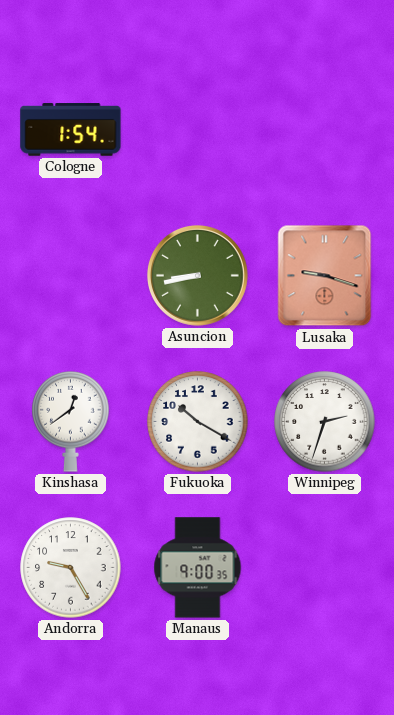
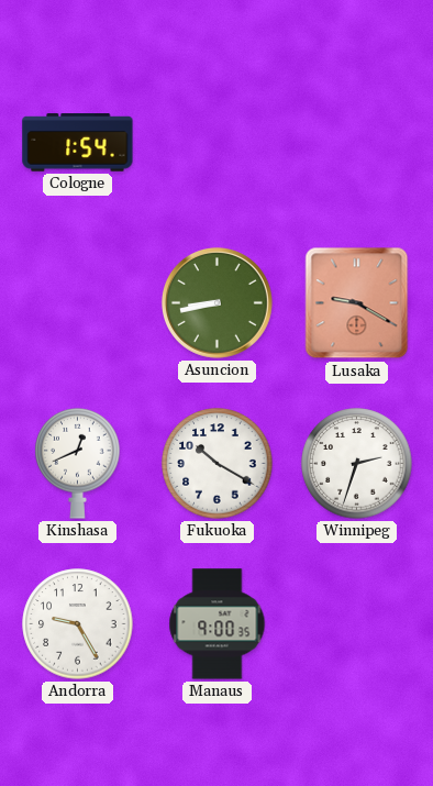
Lusaka: 9:18 -> 9:20
Kinshasa: 12:39 -> 12:41
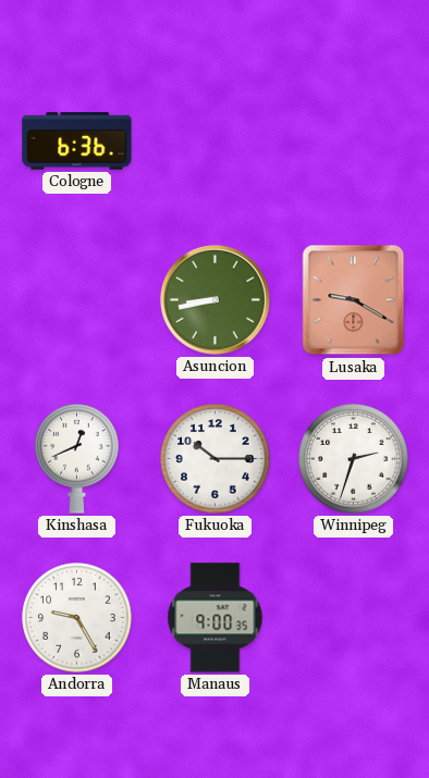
Cologne: 1:54 -> 6:36
Fukuoka: 10:20 -> 10:15
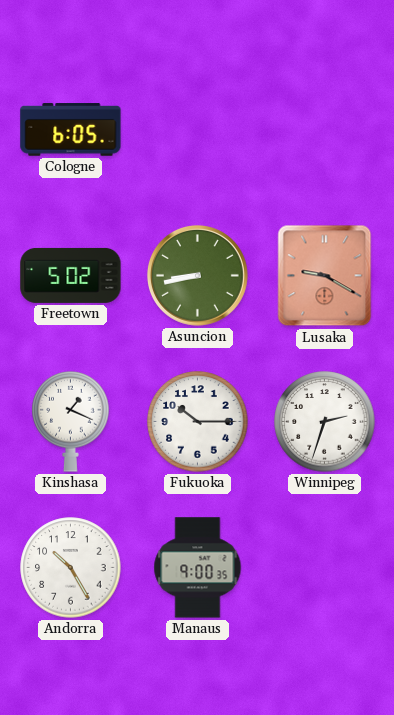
Cologne: 6:36 -> 6:05
Freetown: none -> 5:02
Kinshasa: 12:41 -> 1:19
Andorra: 9:25 -> 10:25
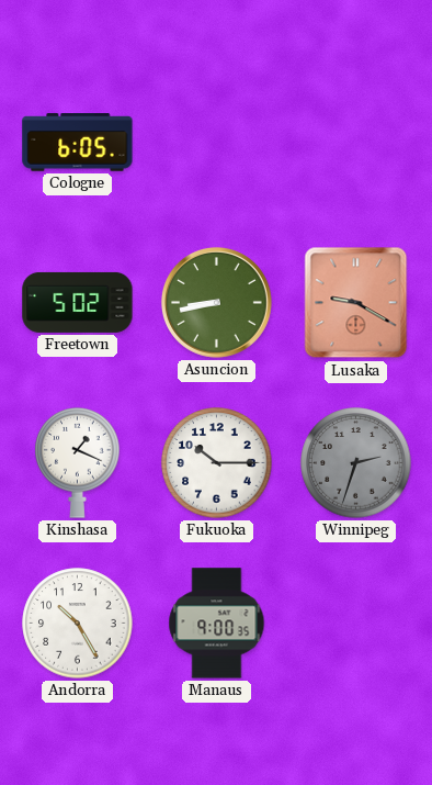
Winnipeg dial: white -> grey
